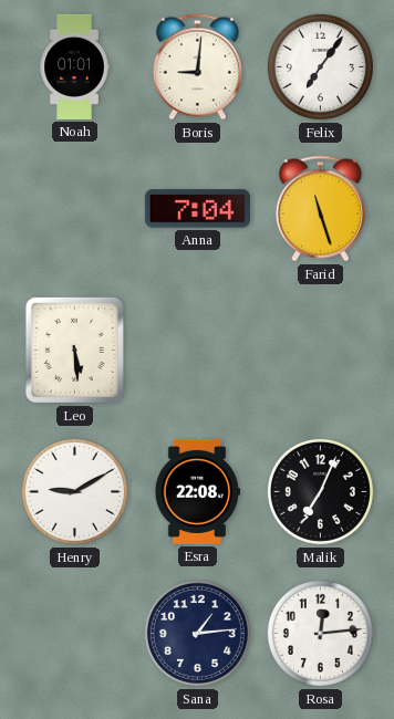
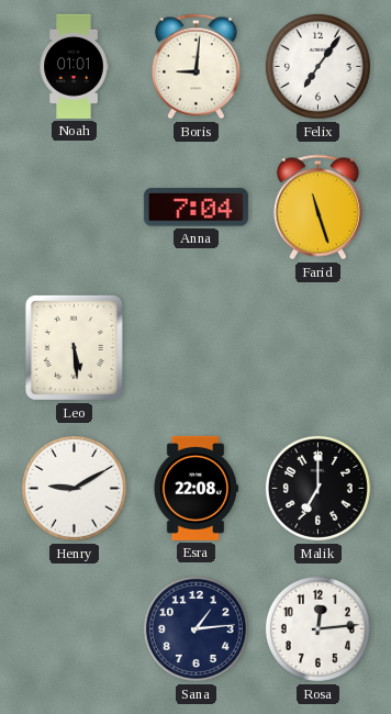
Malik: 7:04 -> 7:00
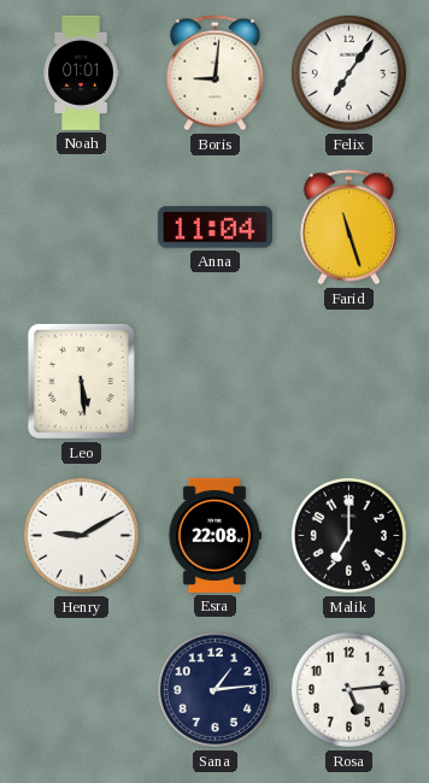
Anna: 7:04 -> 11:04
Rosa: 12:14 -> 5:14
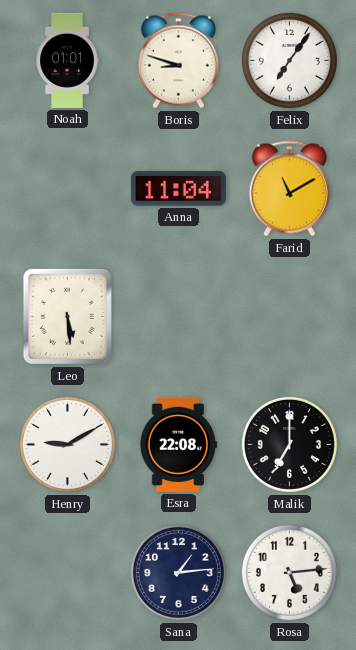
Boris: 9:01 -> 8:48
Farid: 11:27 -> 11:10
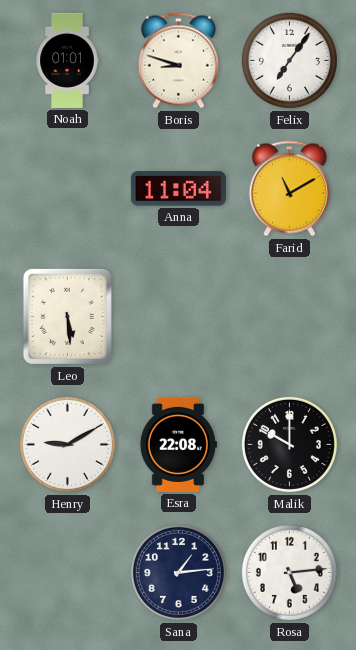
Malik: 7:00 -> 10:00
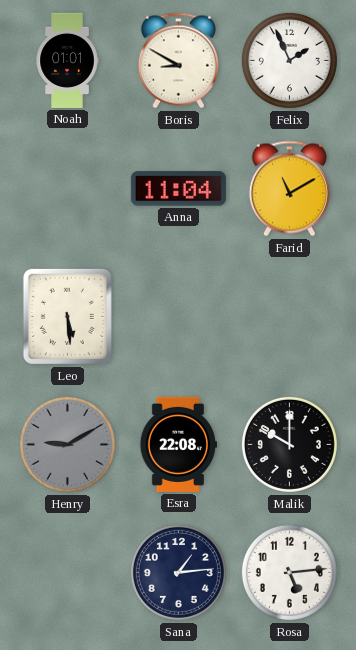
Boris: 8:48 -> 8:50
Felix: 7:06 -> 1:56
Henry dial: white -> grey
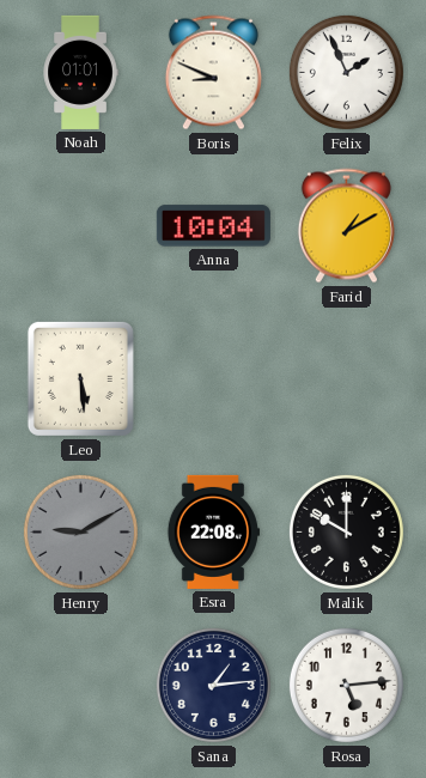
Boris: 8:50 -> 8:49
Anna: 11:04 -> 10:04
Farid: 11:10 -> 1:10
